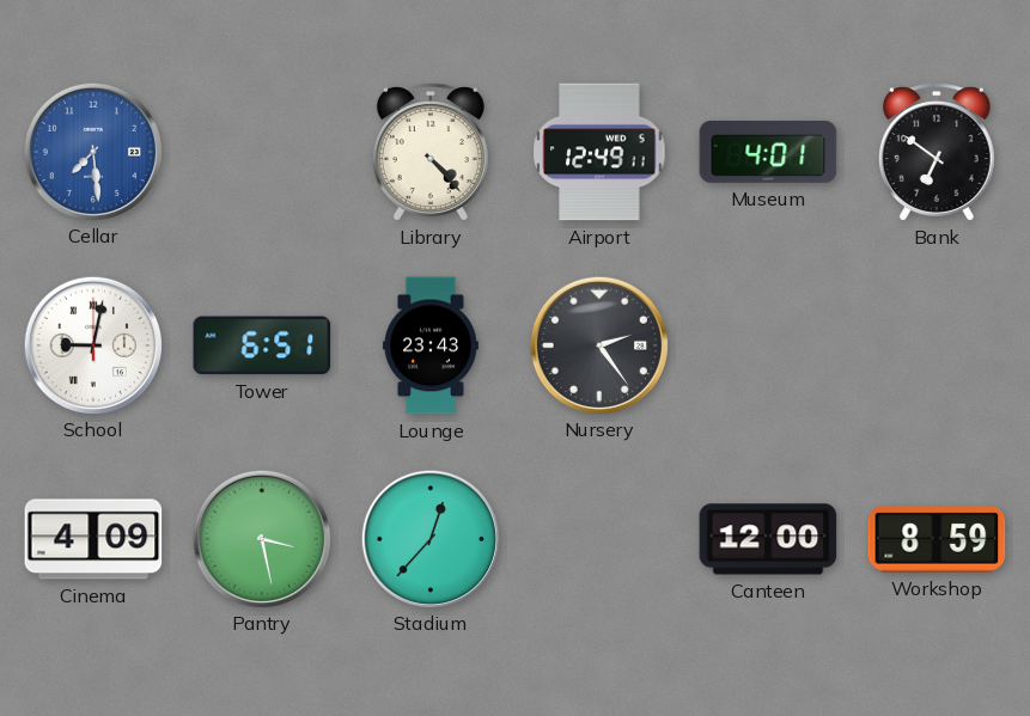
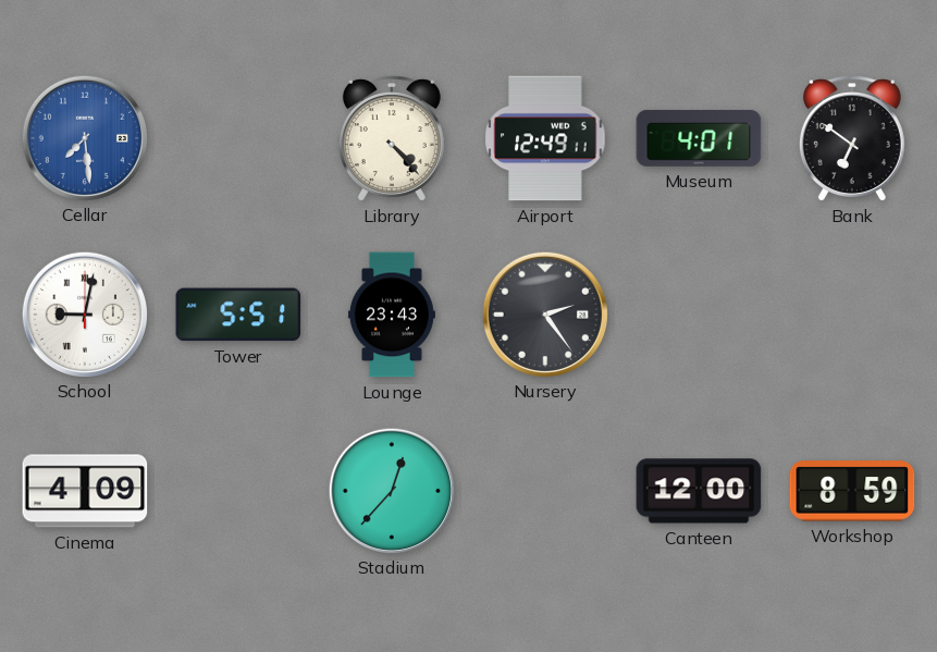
Tower: 6:51 -> 5:51
Pantry: 3:28 -> none
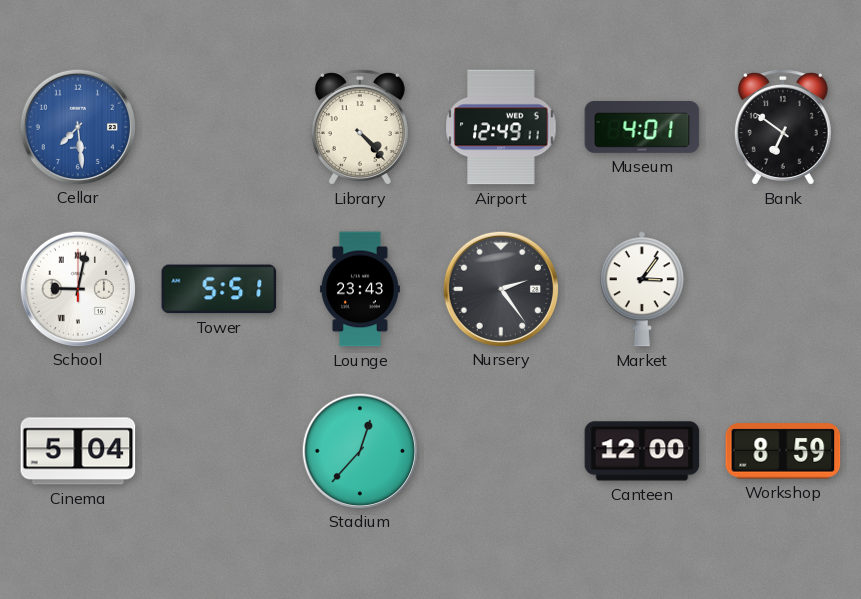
Market: none -> 3:06
Cinema: 4:09 -> 5:04
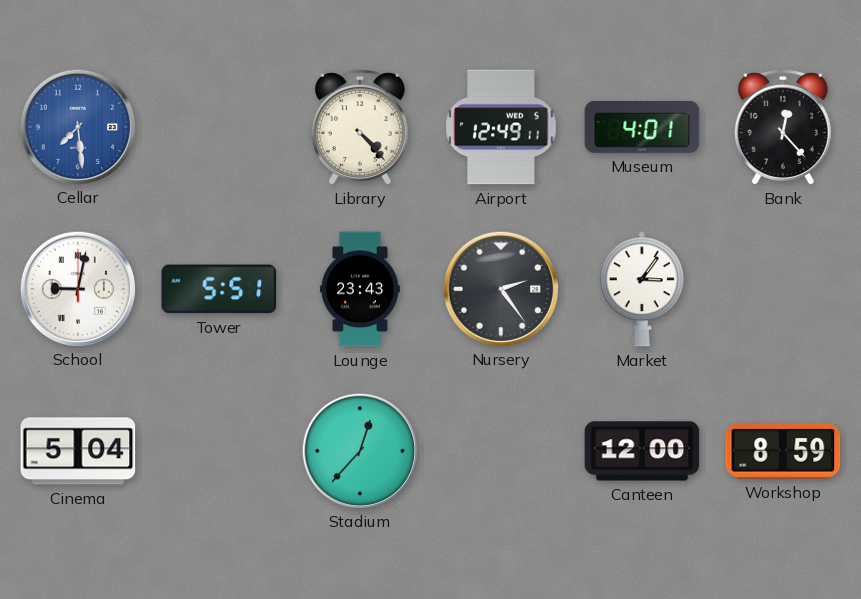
Bank: 6:51 -> 12:23
